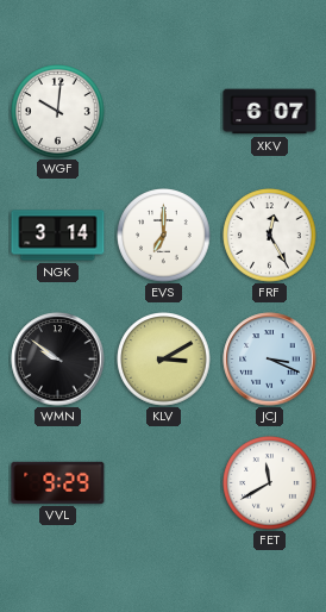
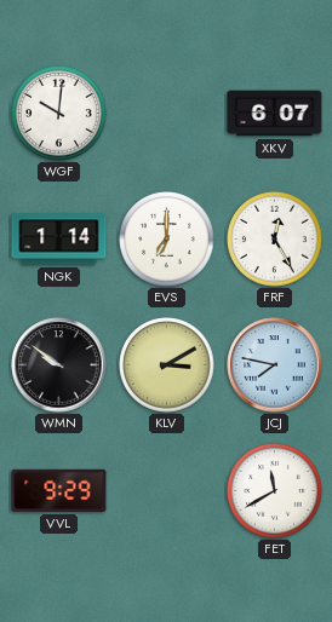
NGK: 3:14 -> 1:14
JCJ: 3:19 -> 7:47
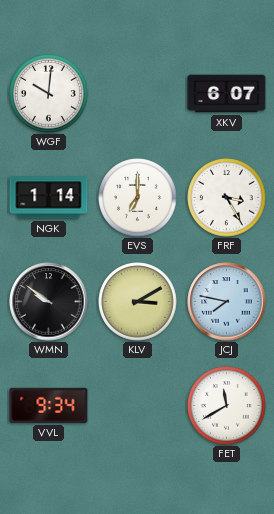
FRF: 12:25 -> 3:25
VVL: 9:29 -> 9:34
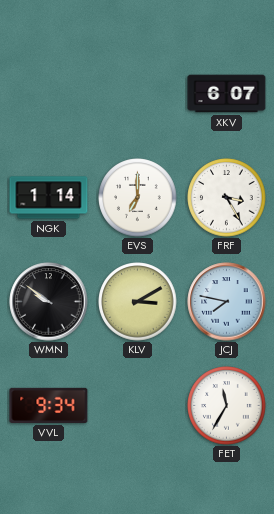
WGF: 10:01 -> none
FET: 11:40 -> 11:35
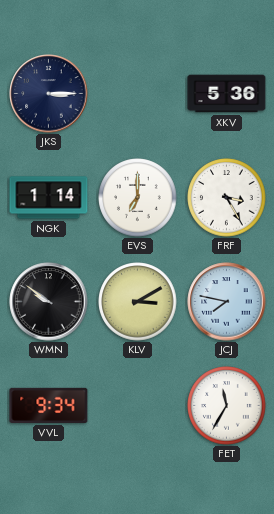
JKS: none -> 3:15
XKV: 6:07 -> 5:36
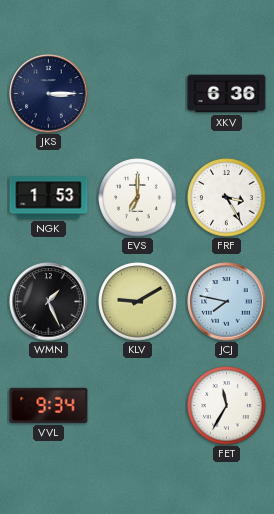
XKV: 5:36 -> 6:36
NGK: 1:14 -> 1:53
WMN: 9:51 -> 1:26
KLV: 3:10 -> 9:10
